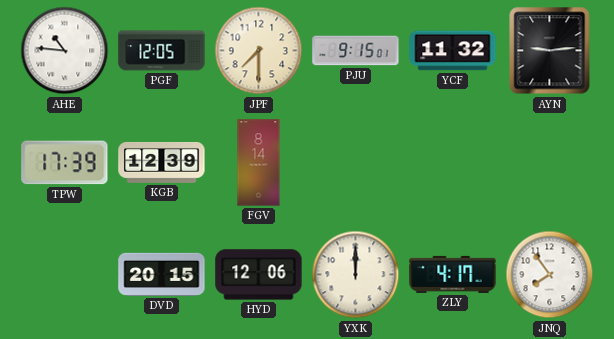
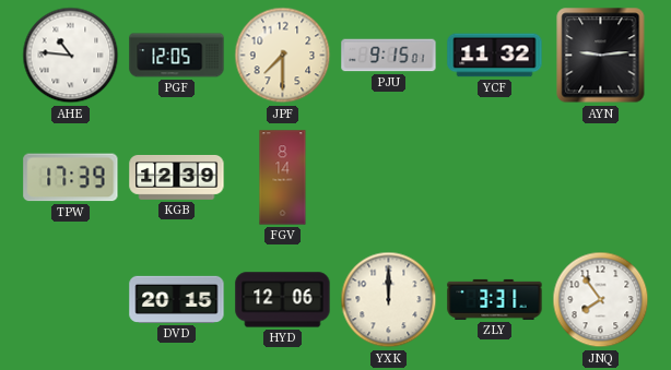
ZLY: 4:17 -> 3:31
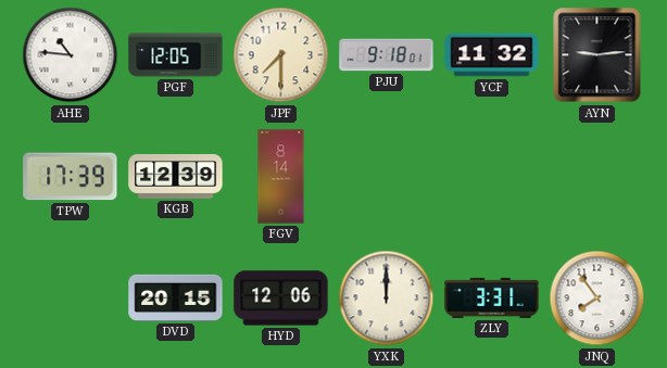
PJU: 9:15 -> 9:18
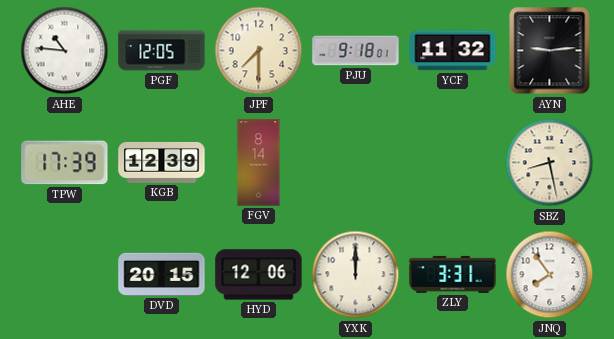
SBZ: none -> 8:28
